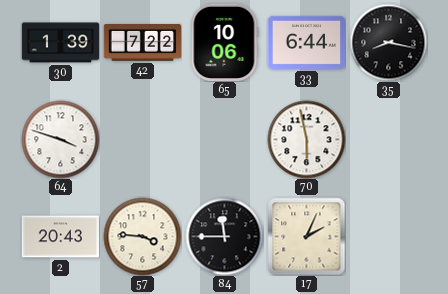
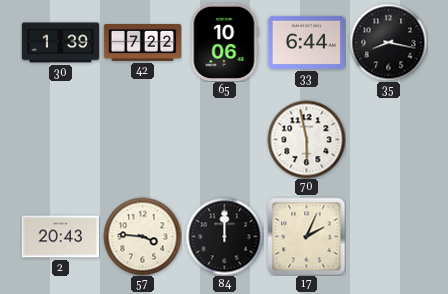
64: 3:48 -> none
84: 11:45 -> 12:00
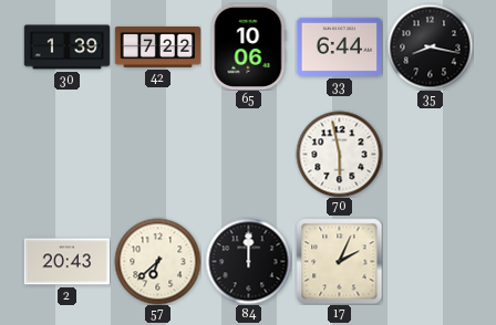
57: 3:46 -> 6:38
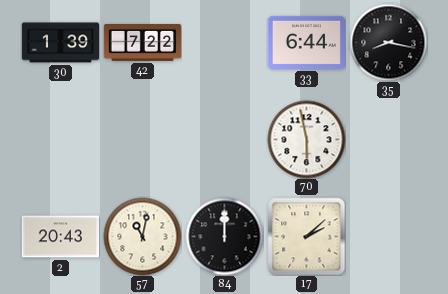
65: 10:06 -> none
57: 6:38 -> 11:02
17: 2:04 -> 2:08
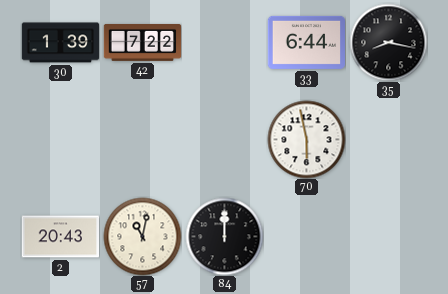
17: 2:08 -> none
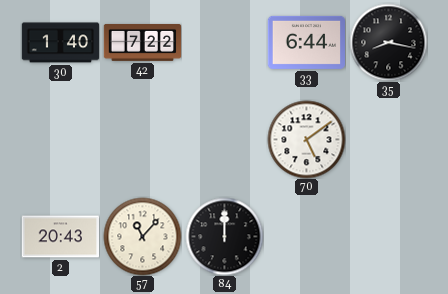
30: 1:39 -> 1:40
70: 5:58 -> 5:09
57: 11:02 -> 11:07
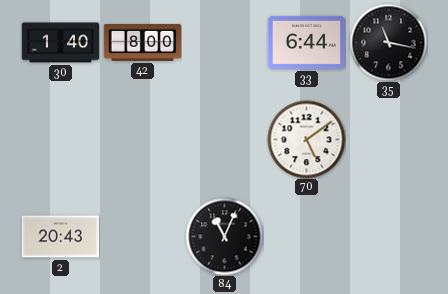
42: 7:22 -> 8:00
35: 8:17 -> 11:17
57: 11:07 -> none
84: 12:00 -> 11:04
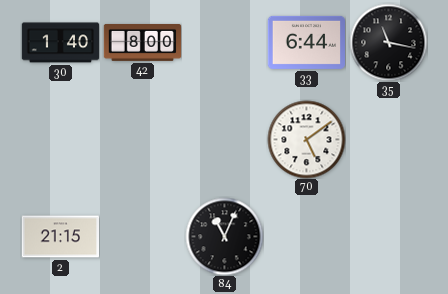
2: 20:43 -> 21:15
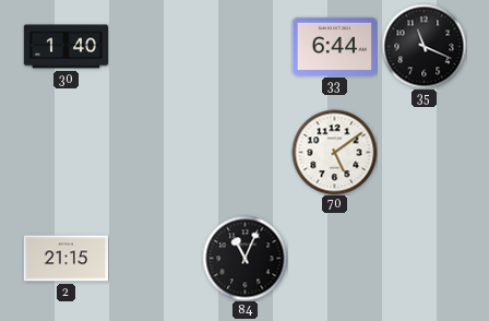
42: 8:00 -> none
35: 11:17 -> 11:19
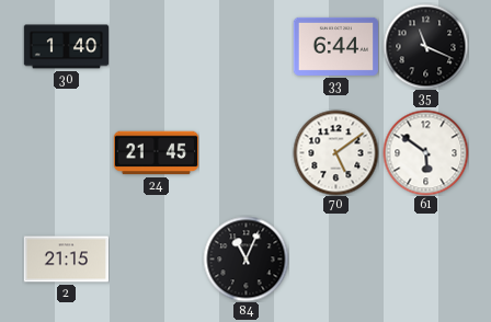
24: none -> 21:45
61: none -> 5:51
